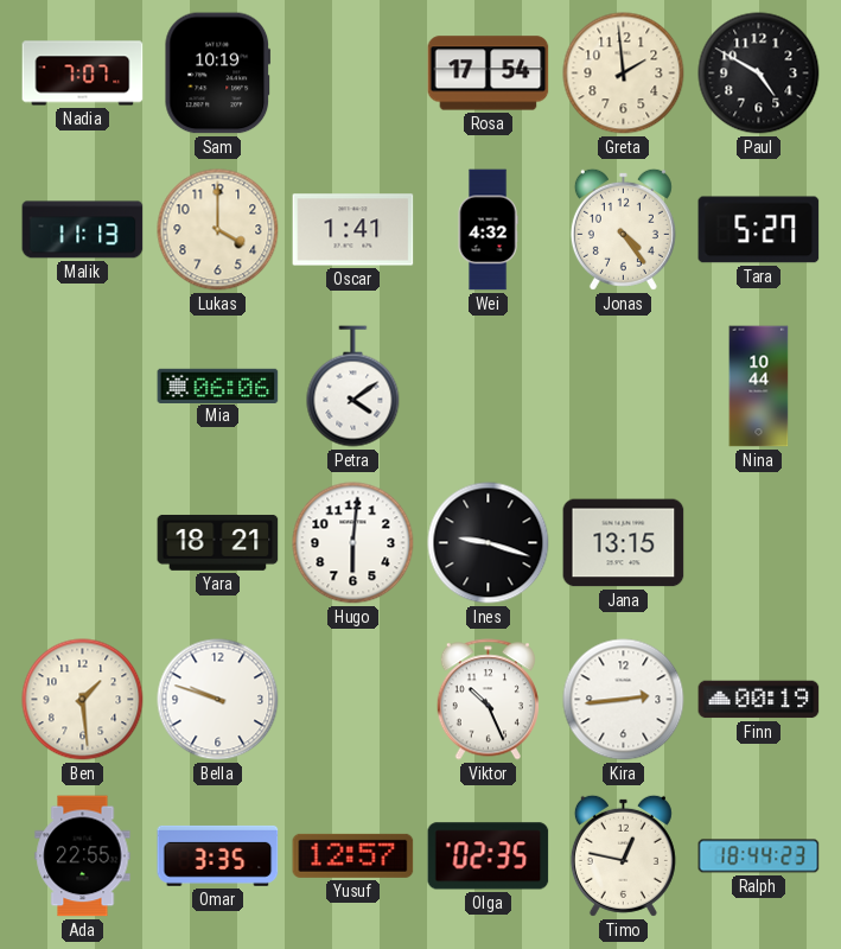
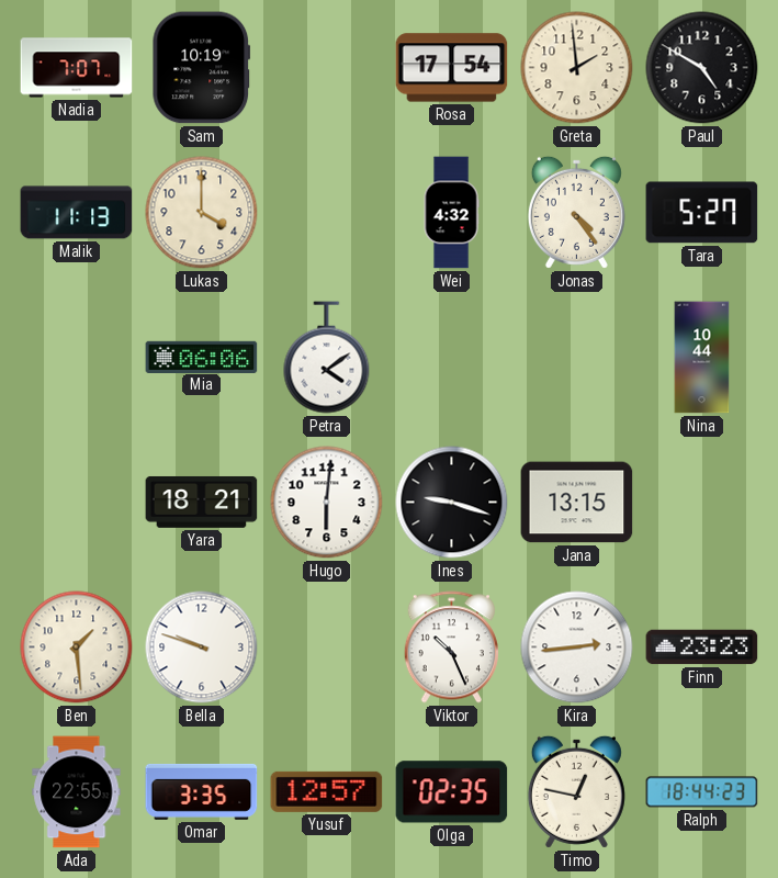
Oscar: 1:41 -> none
Finn: 00:19 -> 23:23
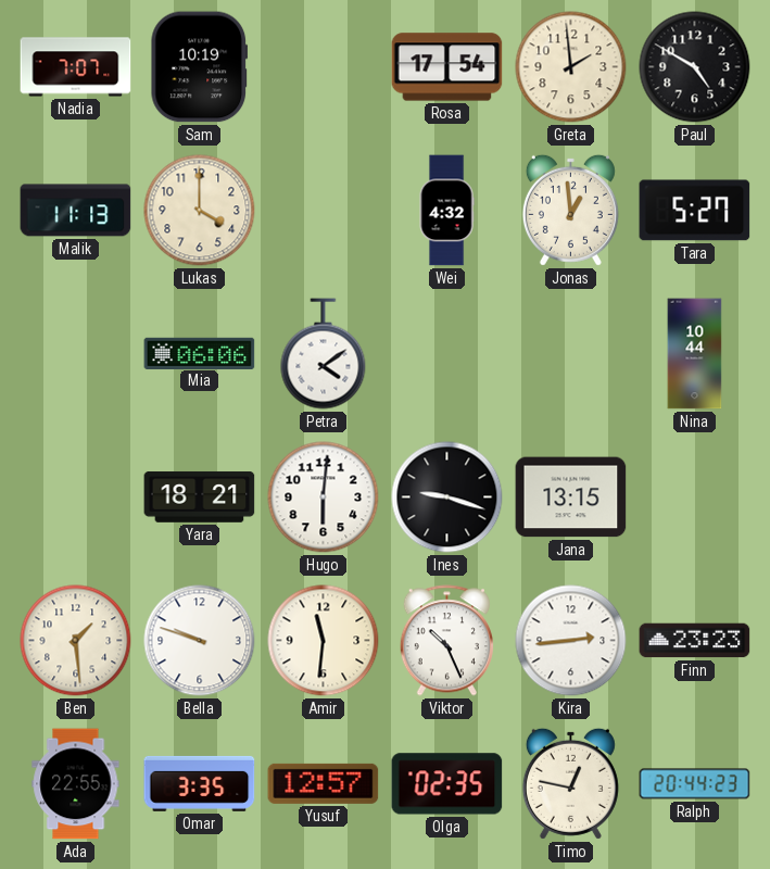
Jonas: 4:24 -> 12:59
Amir: none -> 11:31
Ralph: 18:44 -> 20:44
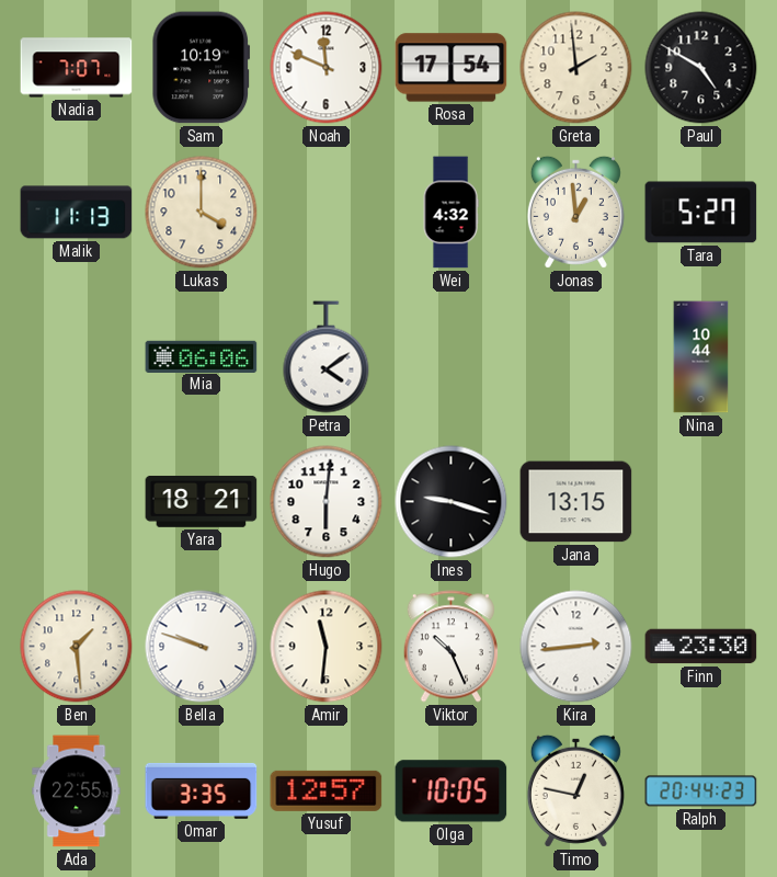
Noah: none -> 11:49
Finn: 23:23 -> 23:30
Olga: 02:35 -> 10:05
